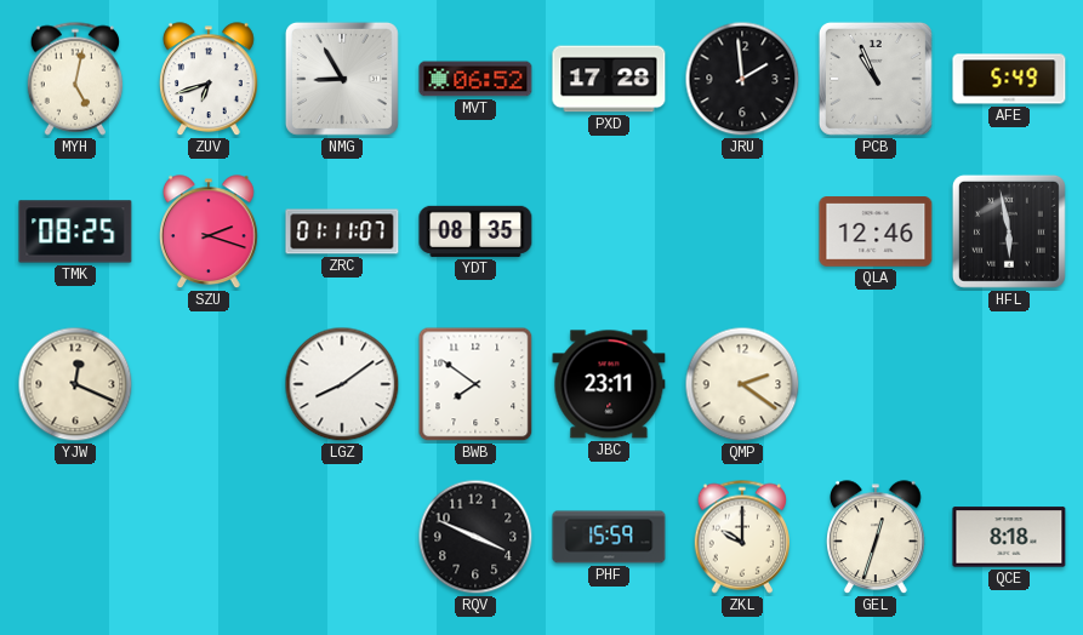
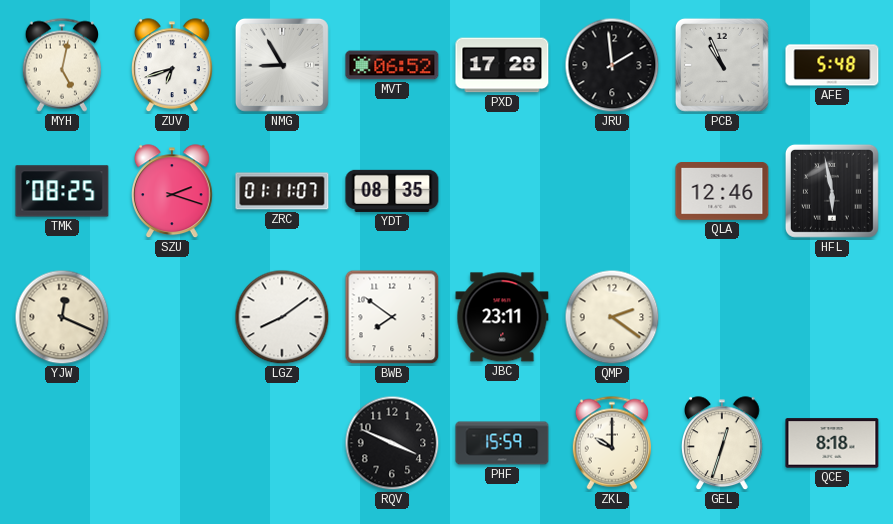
AFE: 5:49 -> 5:48
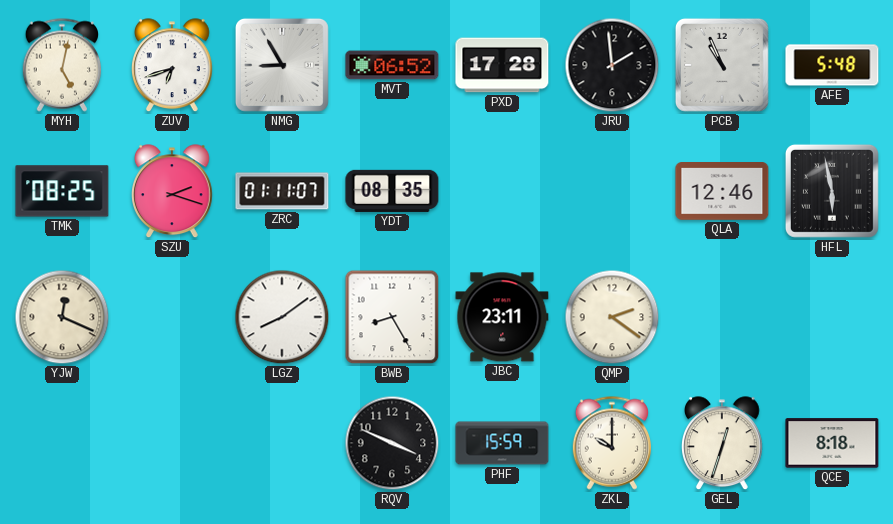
BWB: 7:51 -> 8:25
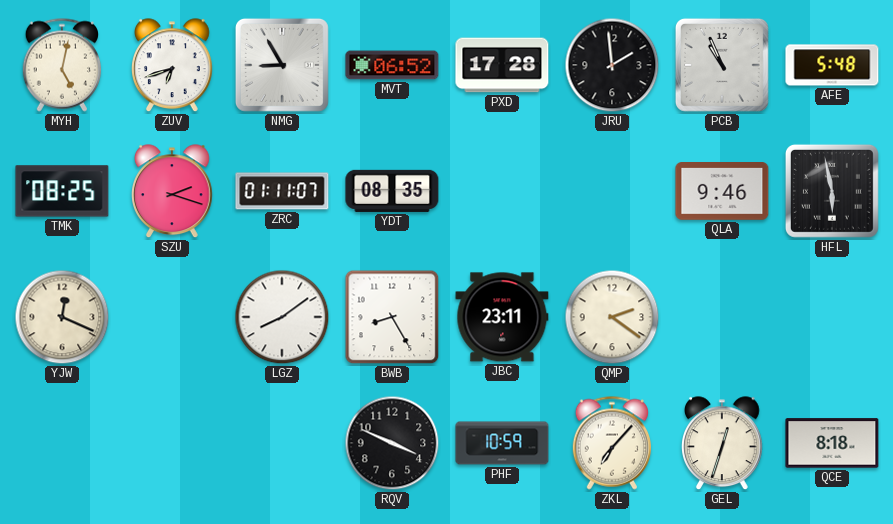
QLA: 12:46 -> 9:46
PHF: 15:59 -> 10:59
ZKL: 10:00 -> 7:07
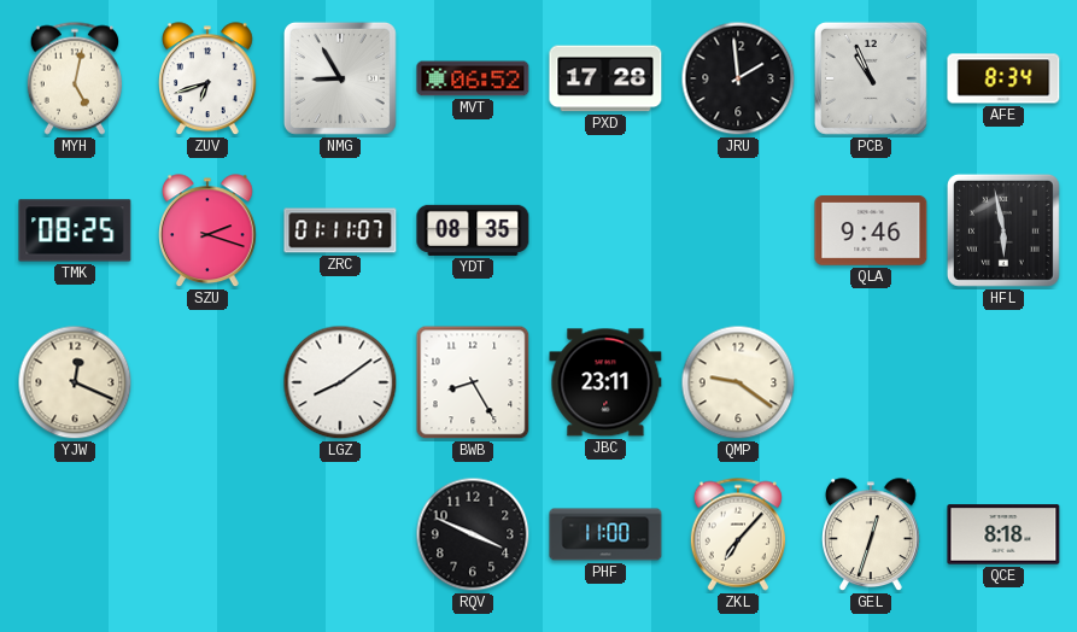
AFE: 5:48 -> 8:34
QMP: 2:21 -> 9:21
PHF: 10:59 -> 11:00
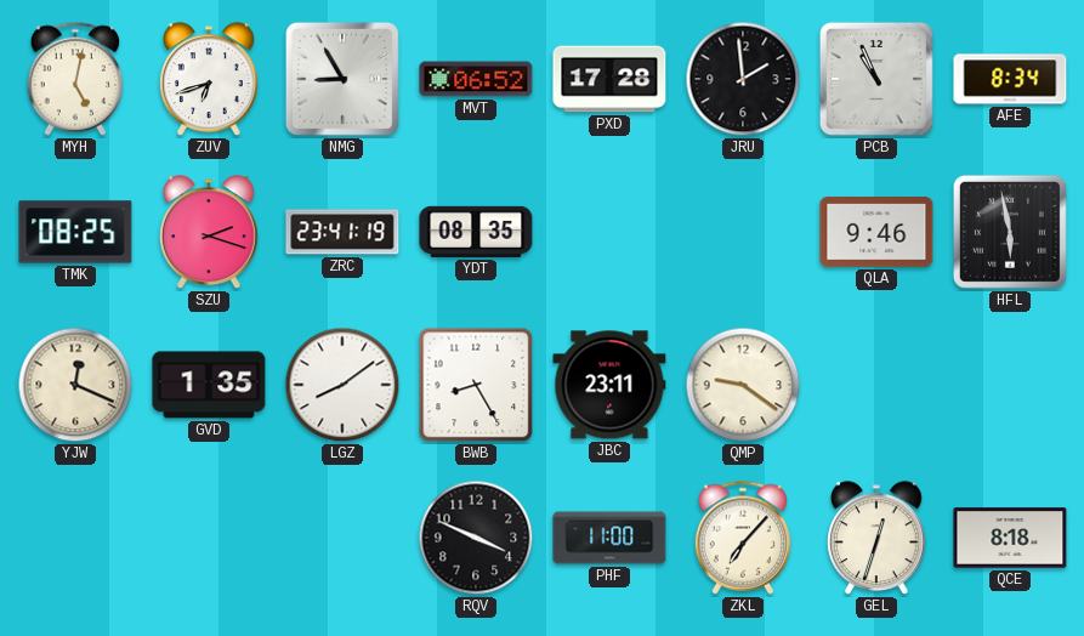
ZRC: 01:11 -> 23:41
GVD: none -> 1:35
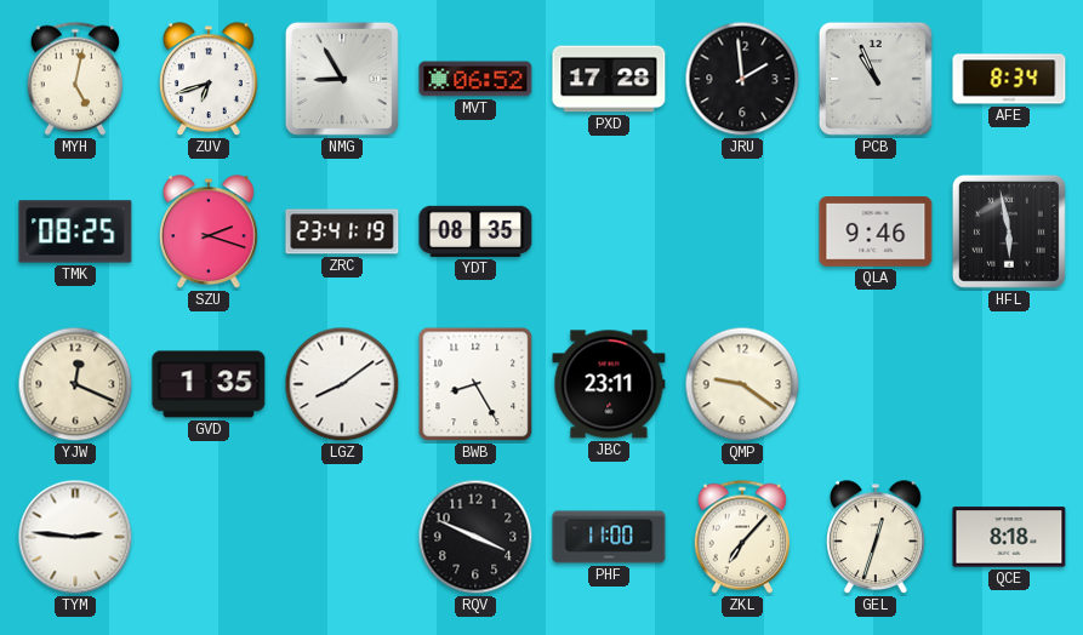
TYM: none -> 2:46
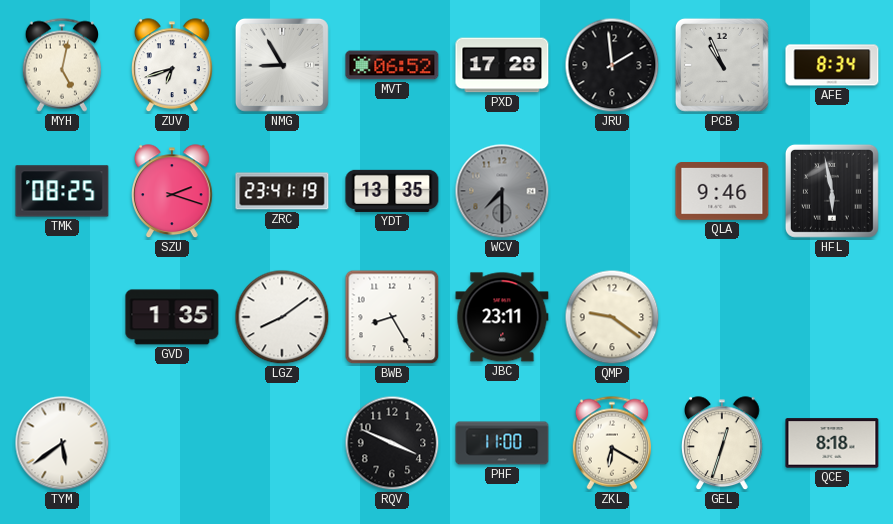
YDT: 08:35 -> 13:35
WCV: none -> 7:30
YJW: 12:19 -> none
TYM: 2:46 -> 5:39
ZKL: 7:07 -> 6:20
